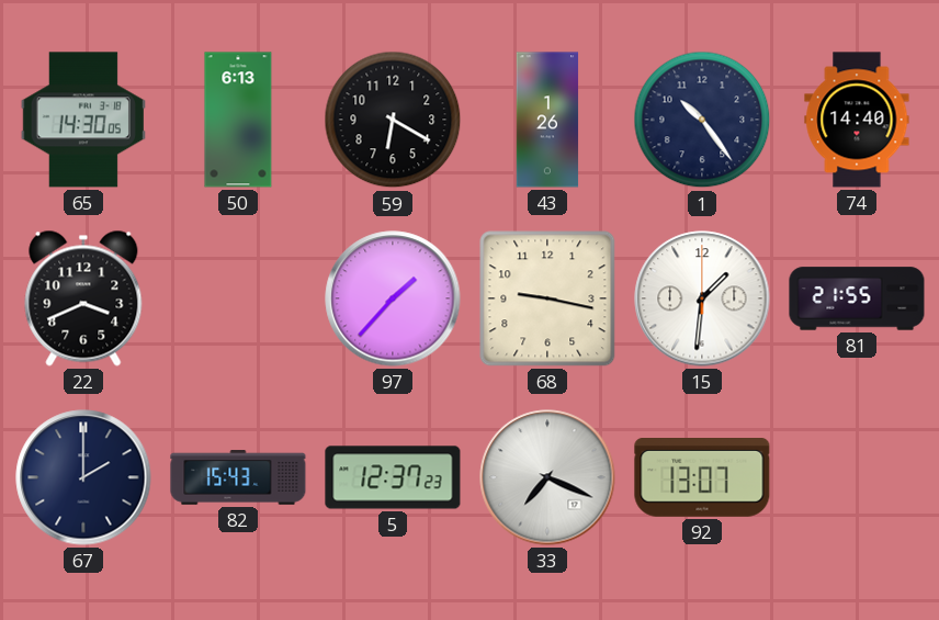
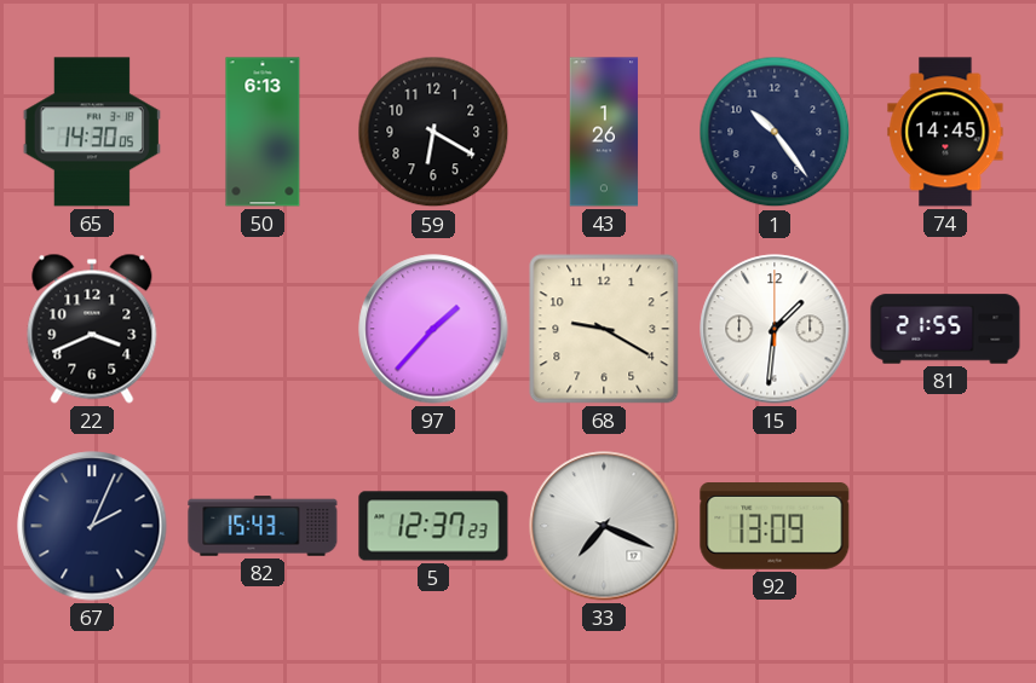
74: 14:40 -> 14:45
68: 9:17 -> 9:20
67: 2:00 -> 2:04
92: 13:07 -> 13:09
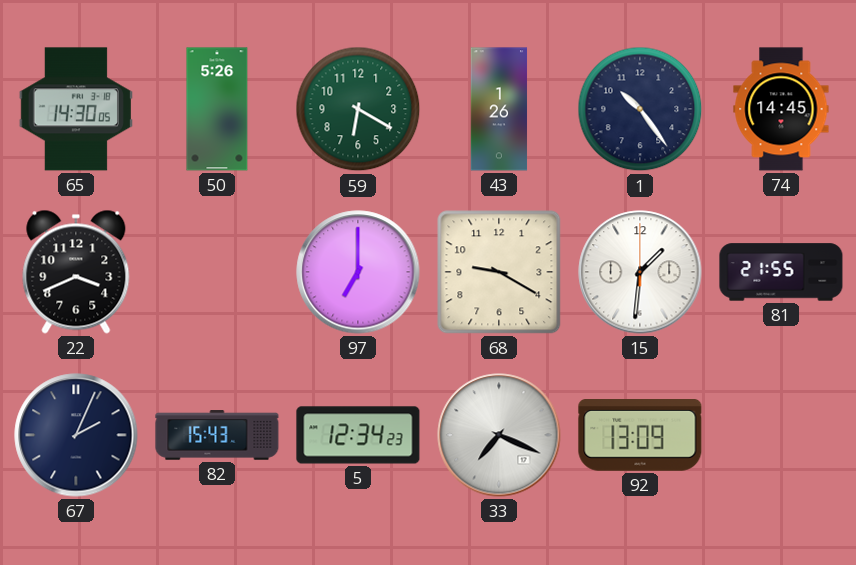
50: 6:13 -> 5:26
59 dial: black -> green
97: 1:37 -> 7:00
5: 12:37 -> 12:34
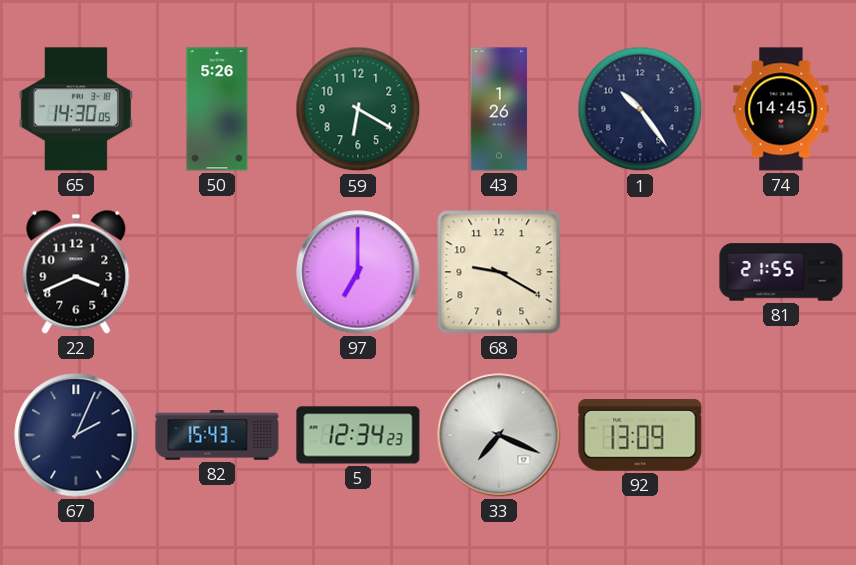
15: 1:31 -> none
